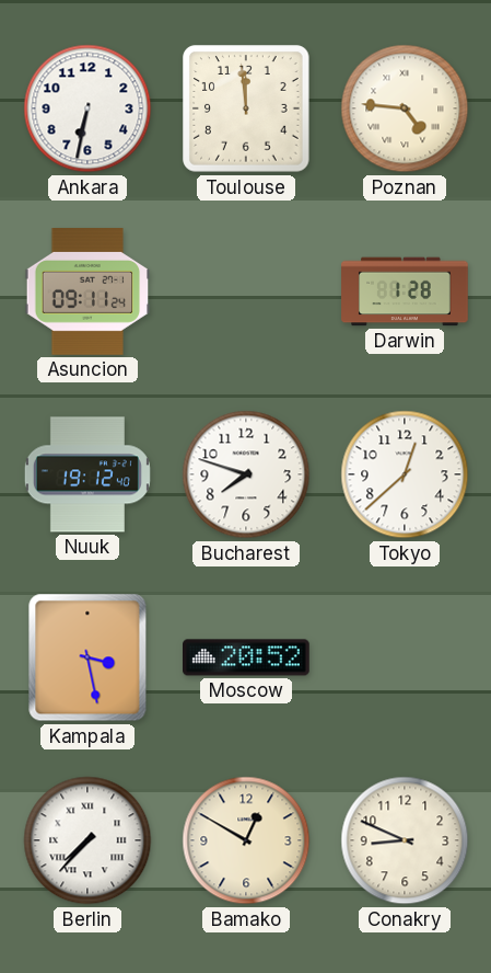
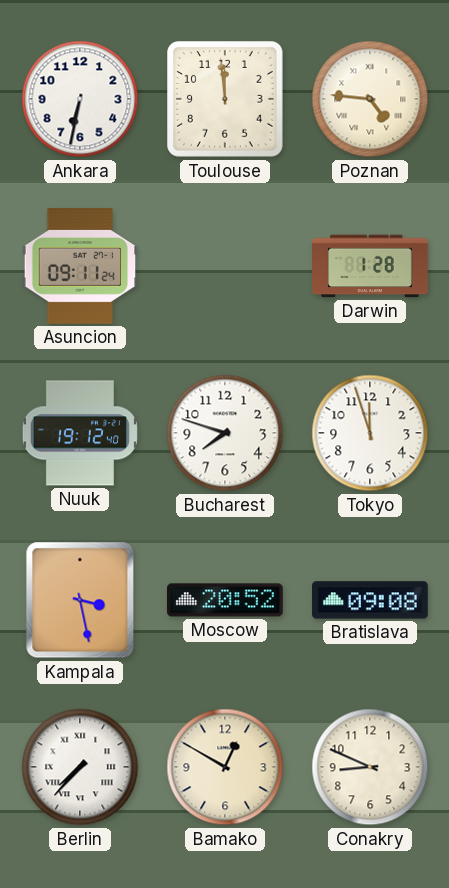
Tokyo: 12:38 -> 11:57
Bratislava: none -> 09:08
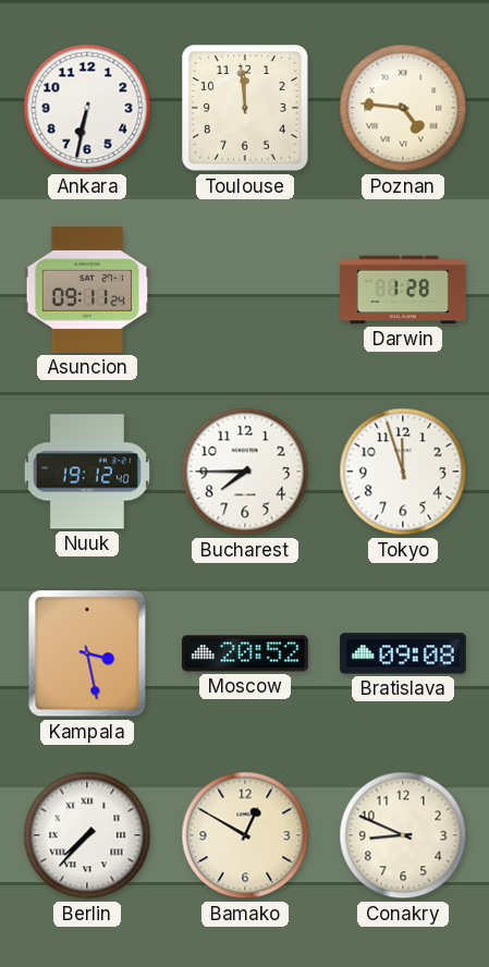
Bucharest: 7:48 -> 7:45
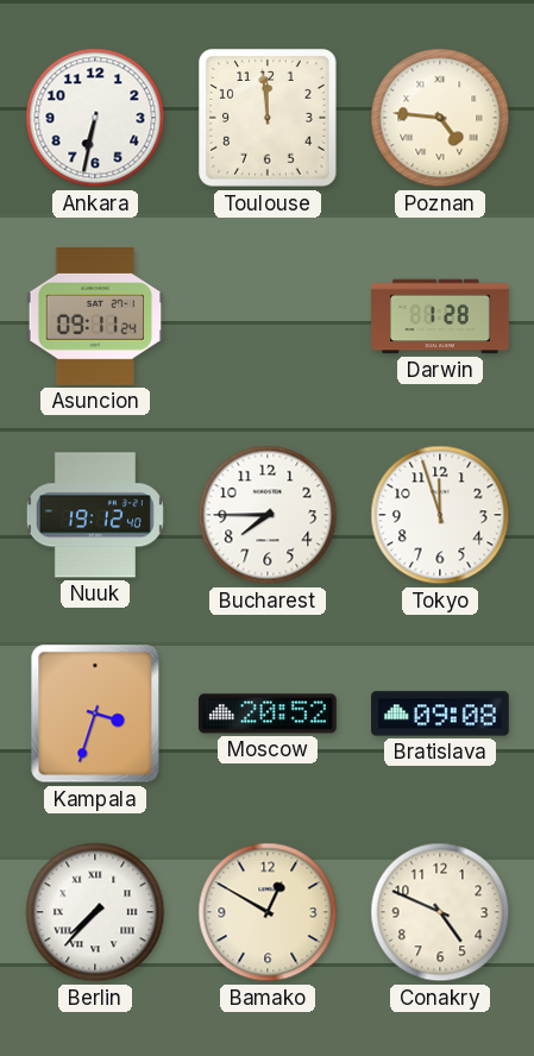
Kampala: 3:28 -> 3:33
Conakry: 8:49 -> 4:49
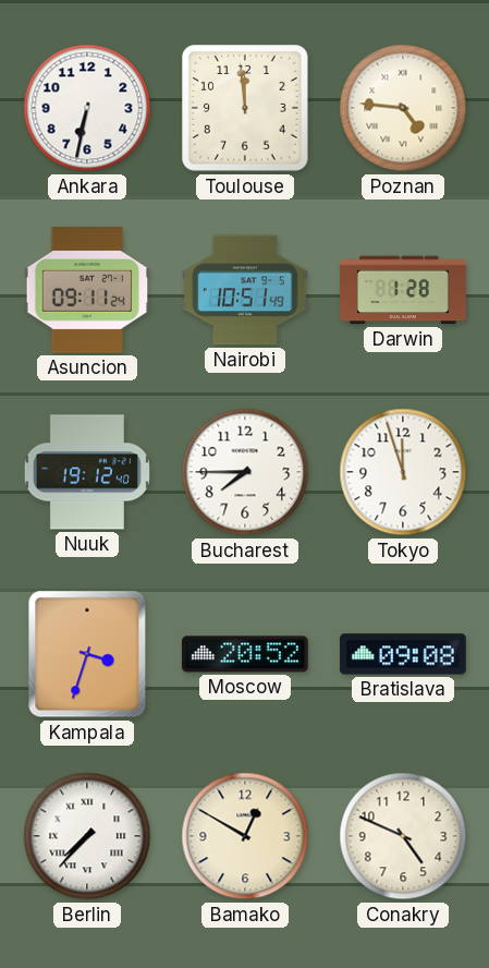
Nairobi: none -> 10:51
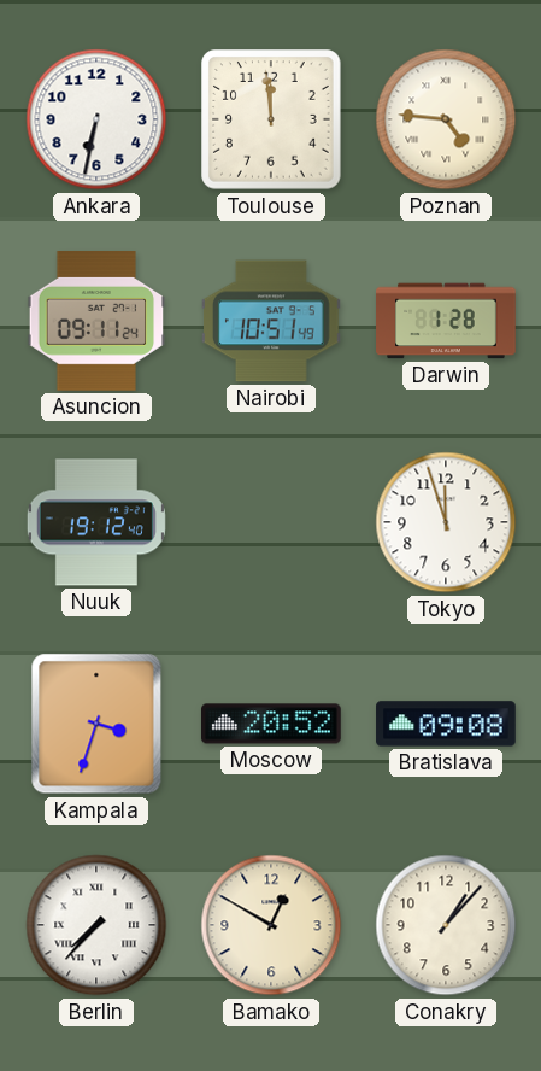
Bucharest: 7:45 -> none
Conakry: 4:49 -> 1:07
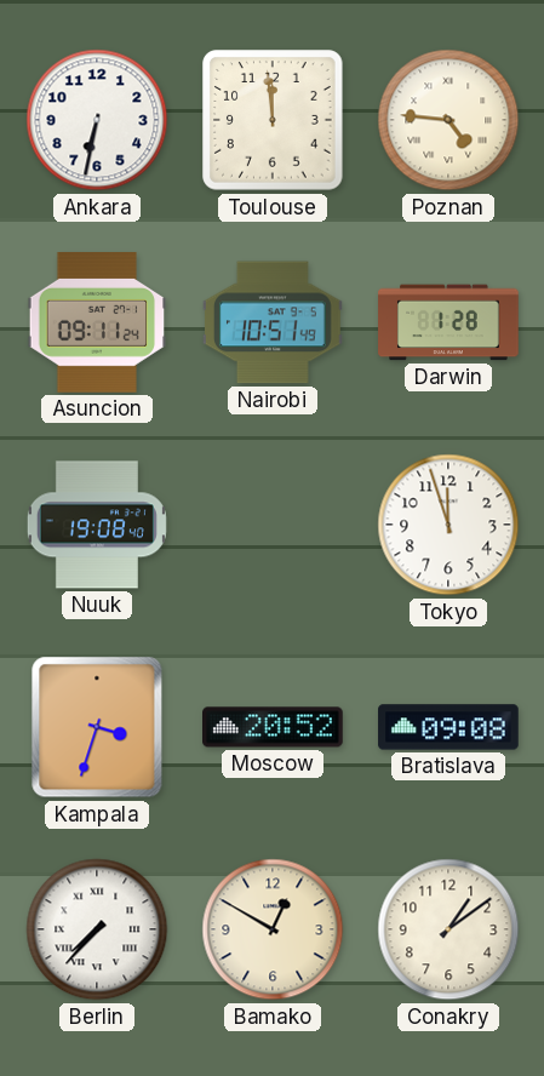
Nuuk: 19:12 -> 19:08
Conakry: 1:07 -> 1:09
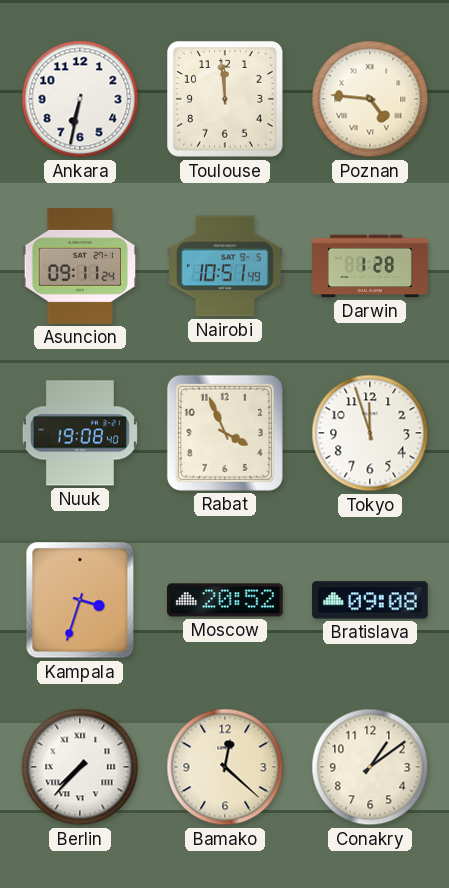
Rabat: none -> 3:56
Bamako: 12:50 -> 12:22
